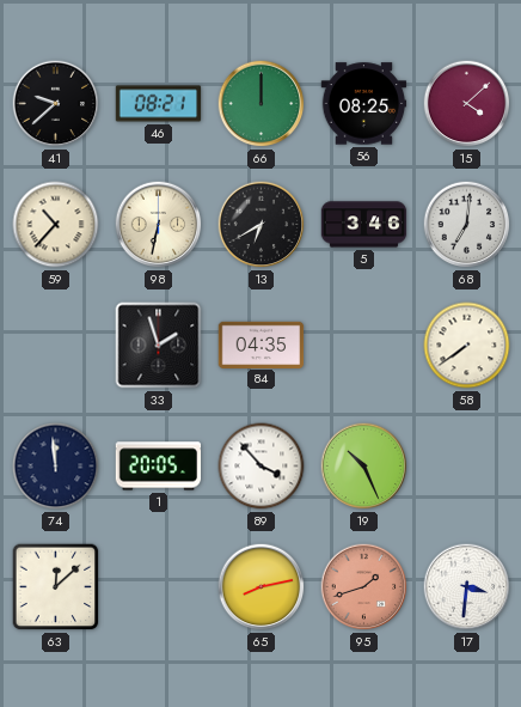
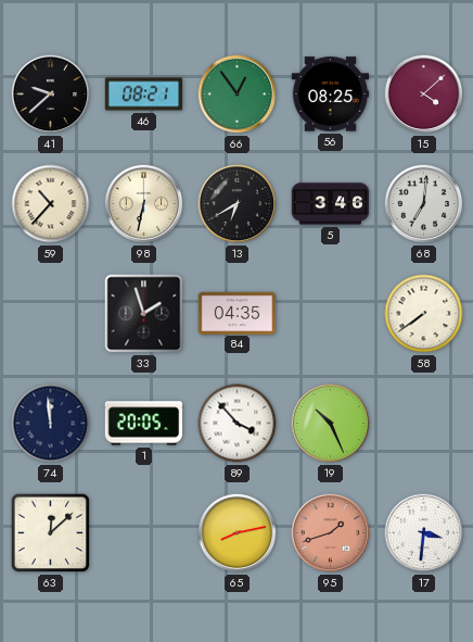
66: 12:00 -> 12:54
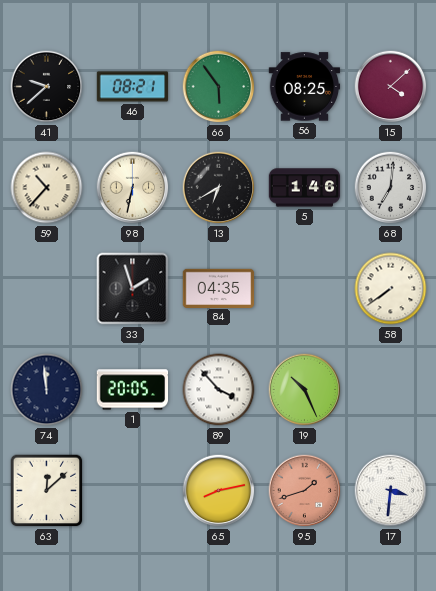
66: 12:54 -> 5:54
5: 3:46 -> 1:46
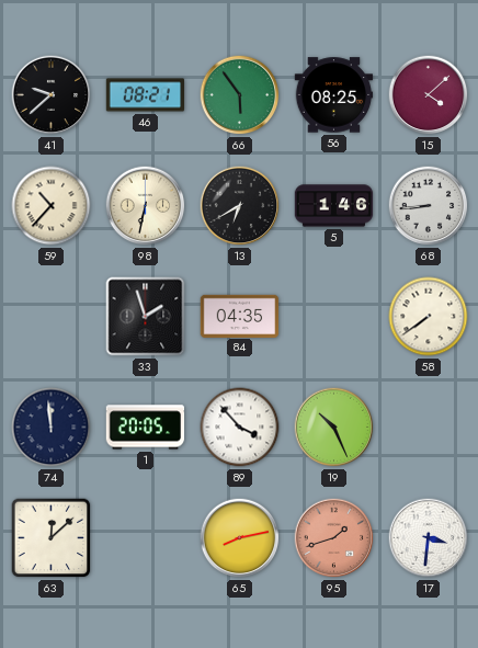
68: 7:01 -> 8:44
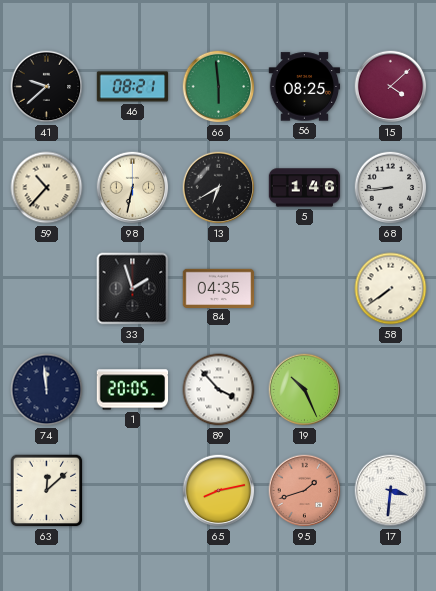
66: 5:54 -> 5:59
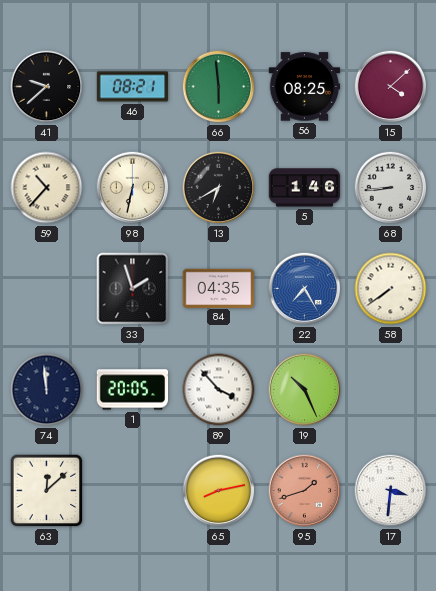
22: none -> 7:25
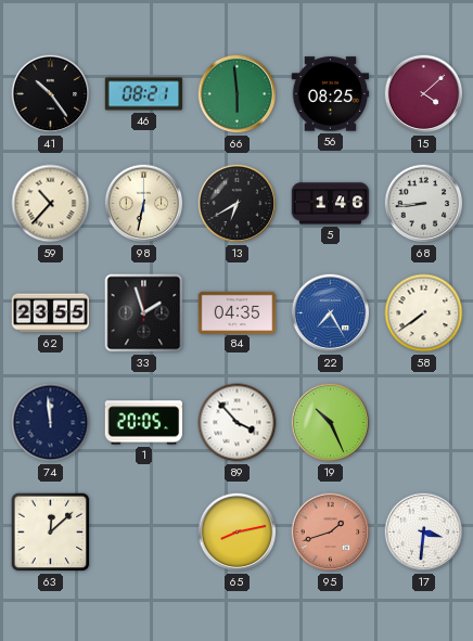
41: 9:38 -> 10:24
62: none -> 23:55
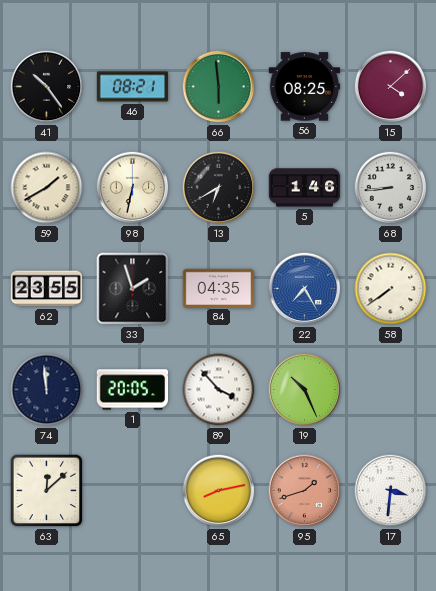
59: 10:37 -> 1:40
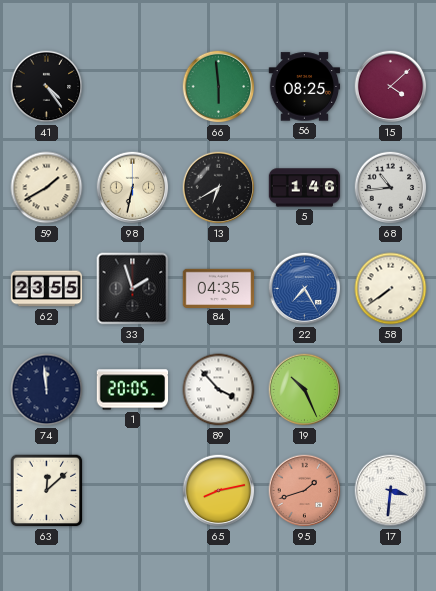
41: 10:24 -> 4:24
46: 08:21 -> none
68: 8:44 -> 10:44
